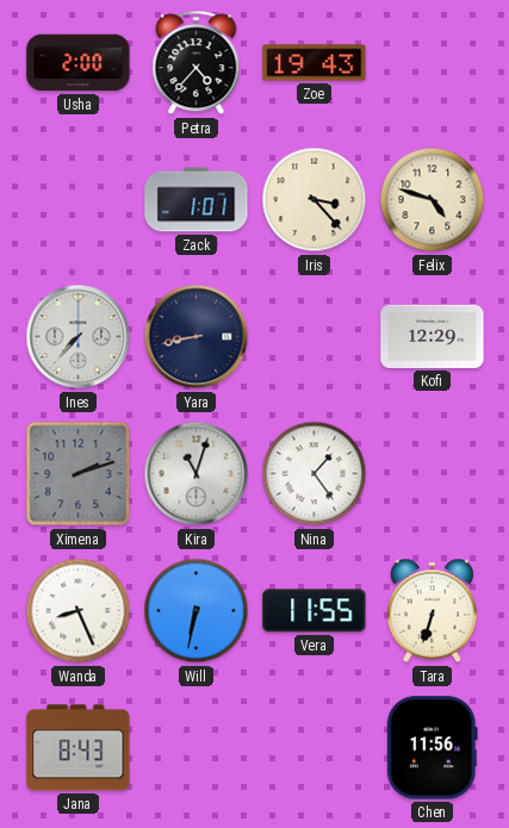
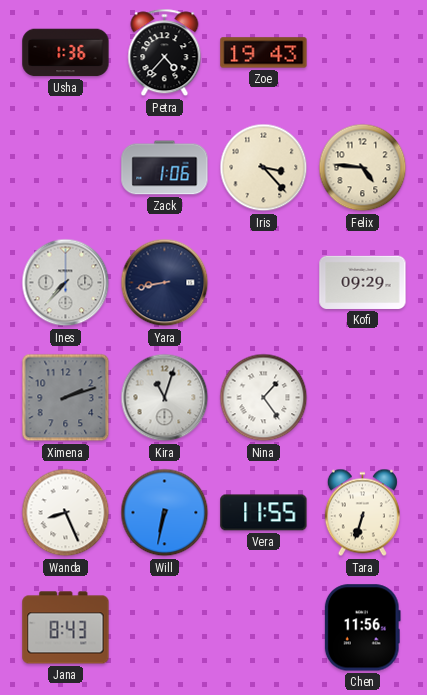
Usha: 2:00 -> 1:36
Zack: 1:01 -> 1:06
Felix: 4:48 -> 4:46
Kofi: 12:29 -> 09:29
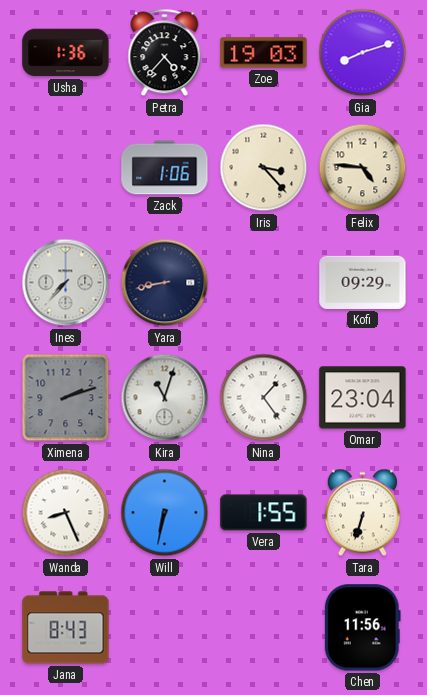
Zoe: 19:43 -> 19:03
Gia: none -> 8:12
Omar: none -> 23:04
Vera: 11:55 -> 1:55
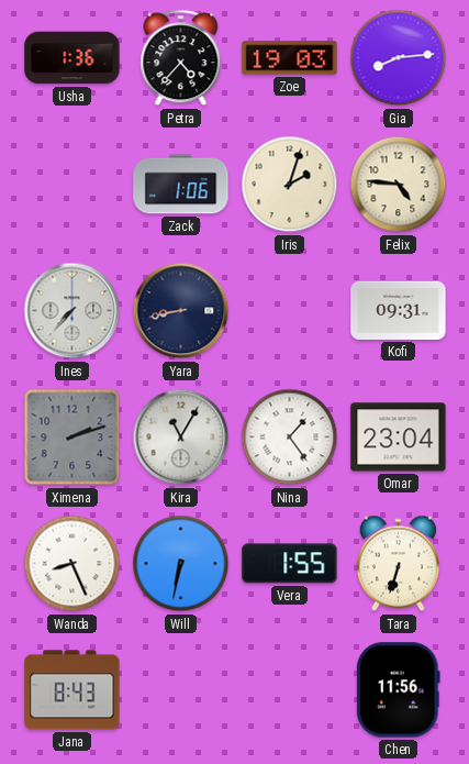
Gia: 8:12 -> 8:14
Iris: 3:23 -> 2:03
Kofi: 09:29 -> 09:31
Kira: 11:03 -> 11:05
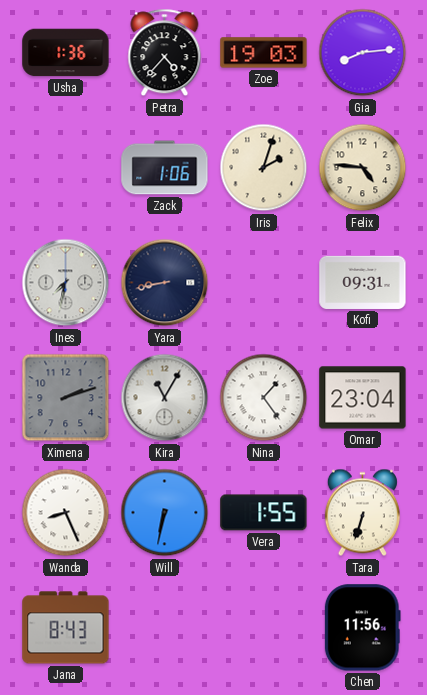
Ines: 7:37 -> 7:32
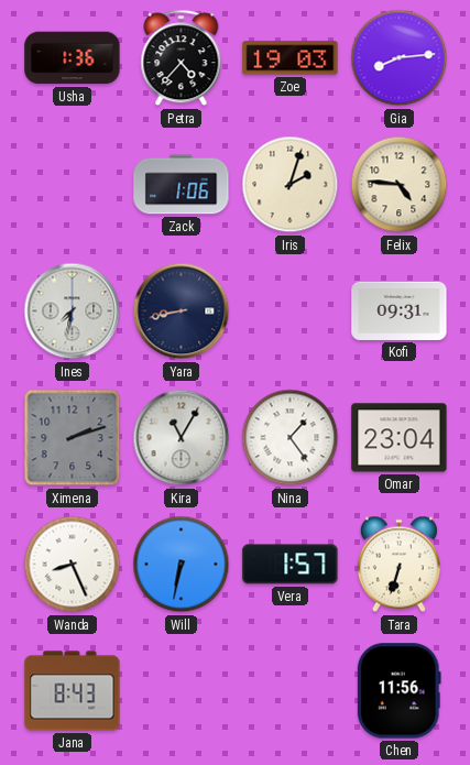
Vera: 1:55 -> 1:57
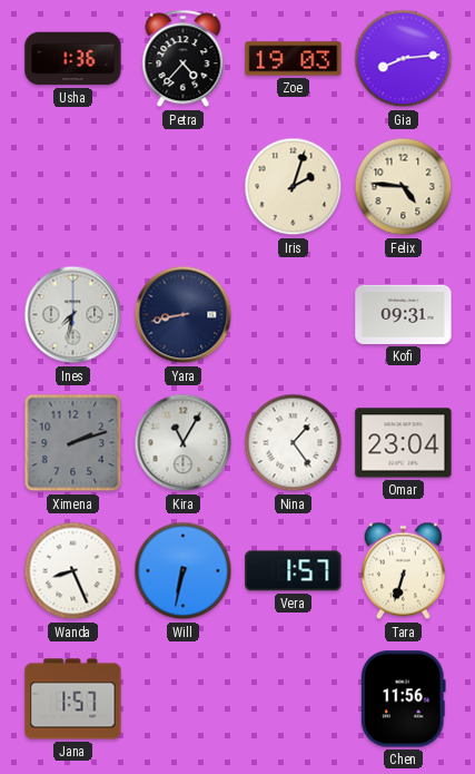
Zack: 1:06 -> none
Jana: 8:43 -> 1:57
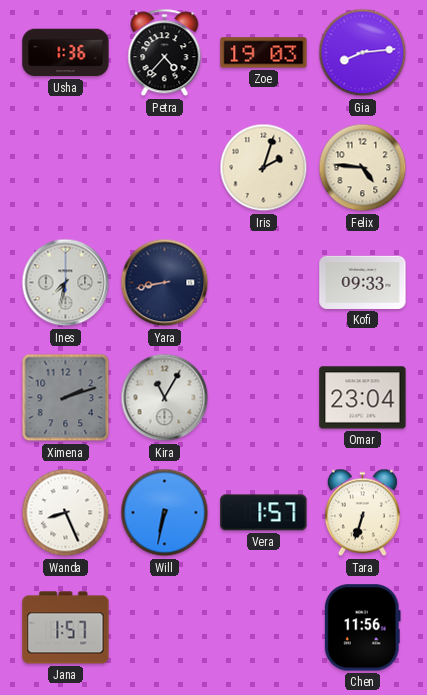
Kofi: 09:31 -> 09:33
Nina: 1:24 -> none
